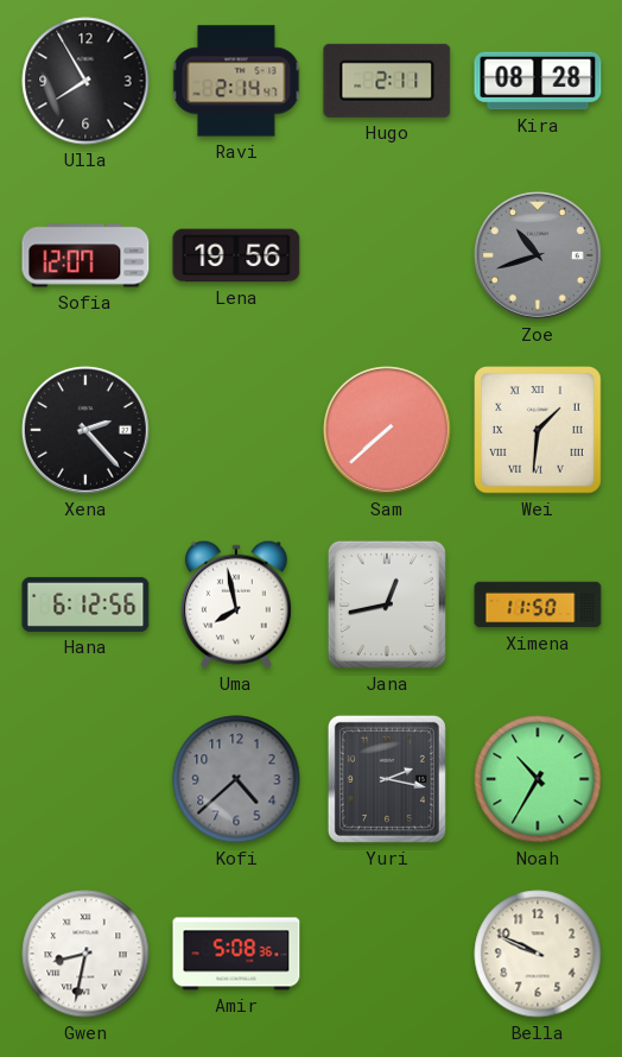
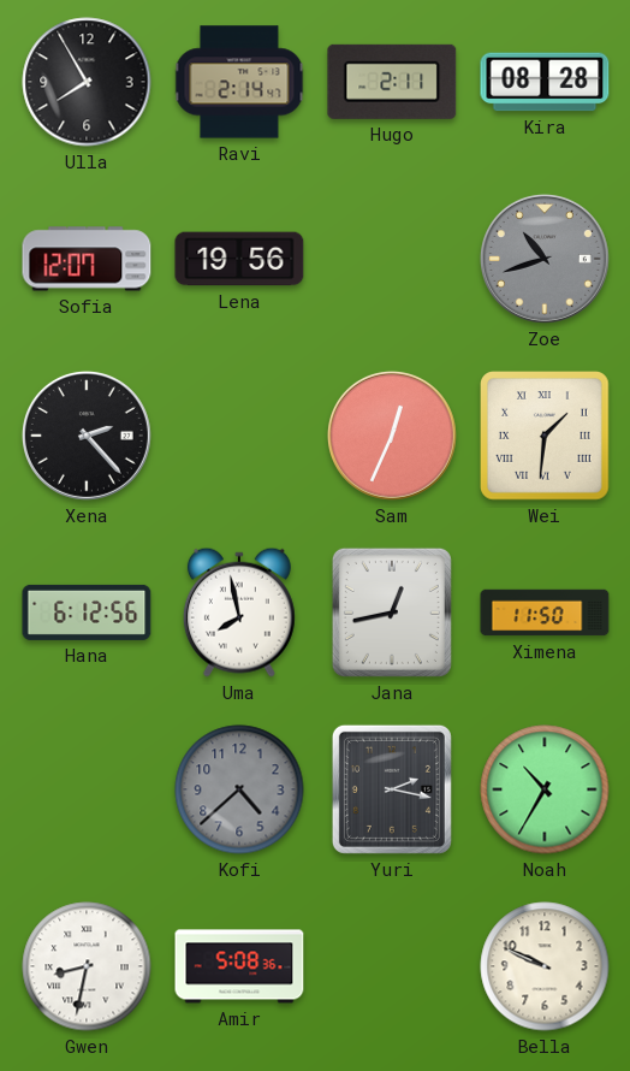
Sam: 7:38 -> 12:34
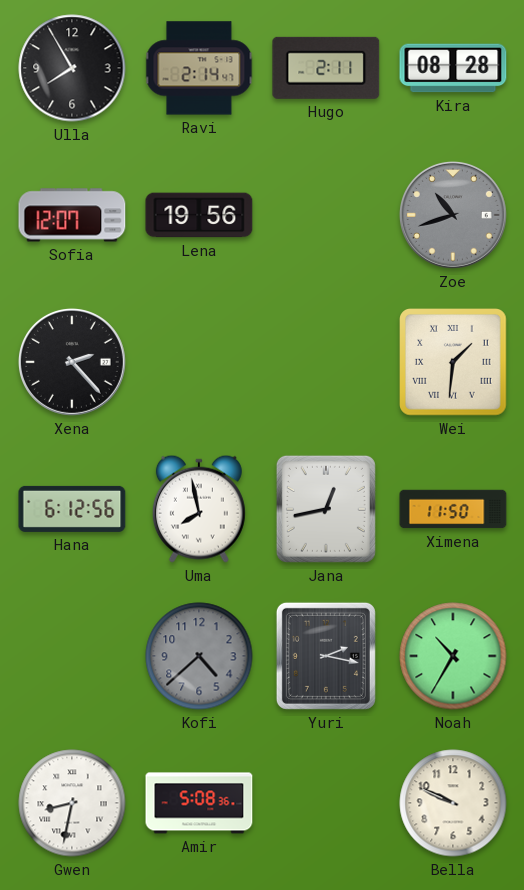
Sam: 12:34 -> none
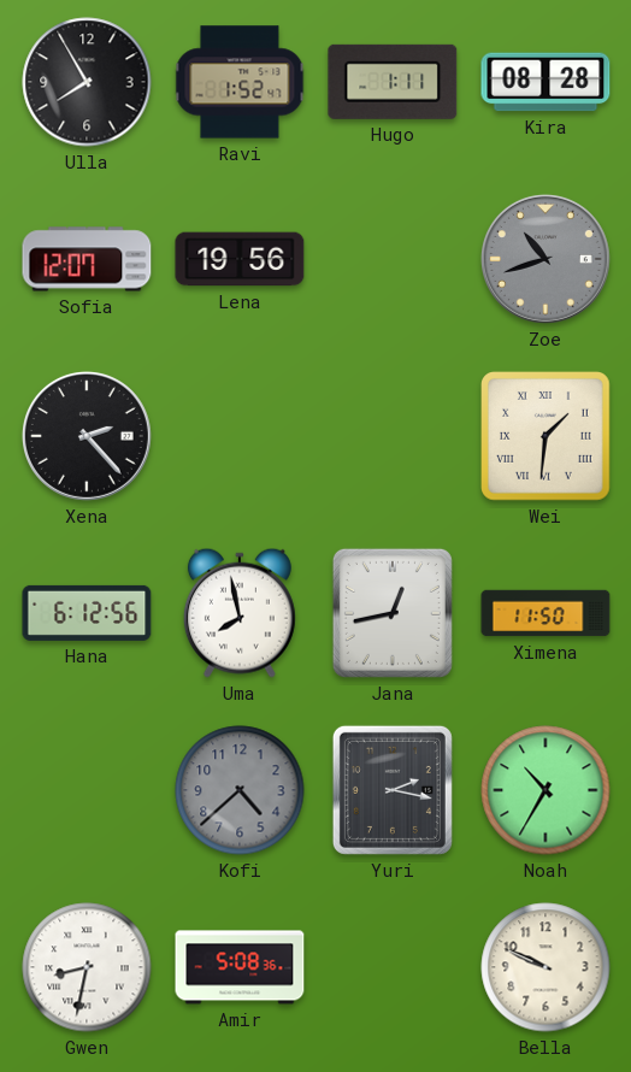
Ravi: 2:14 -> 1:52
Hugo: 2:11 -> 1:11
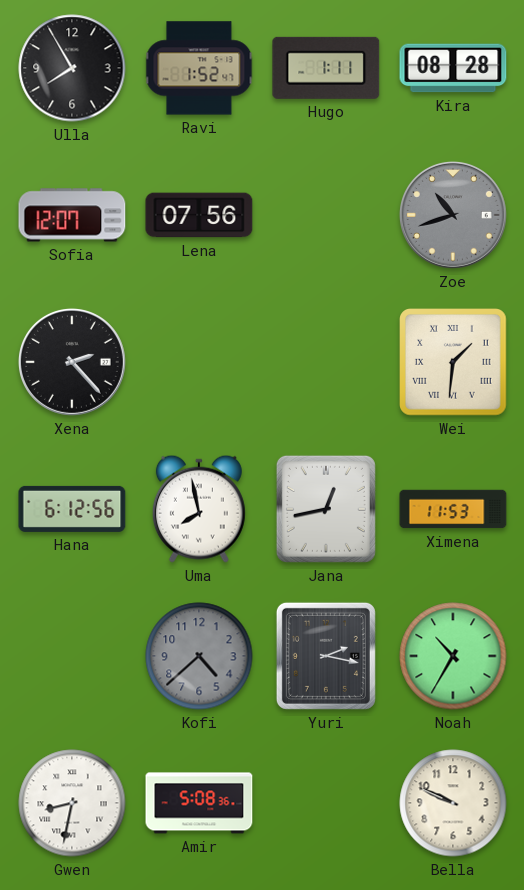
Lena: 19:56 -> 07:56
Ximena: 11:50 -> 11:53
